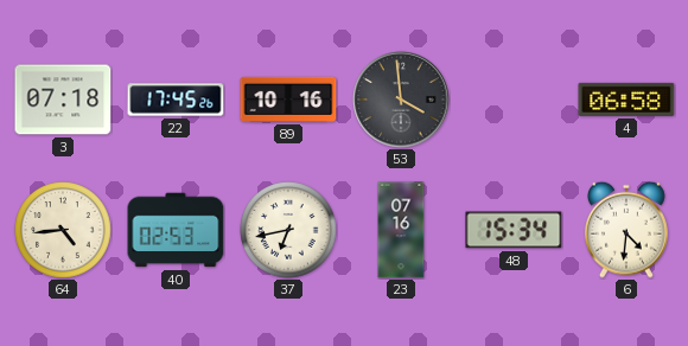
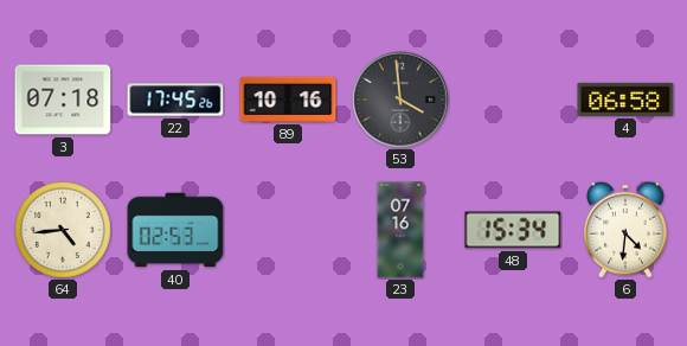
37: 6:43 -> none
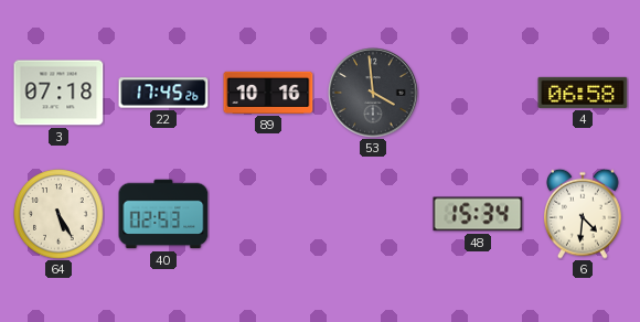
64: 4:44 -> 5:25
23: 07:16 -> none
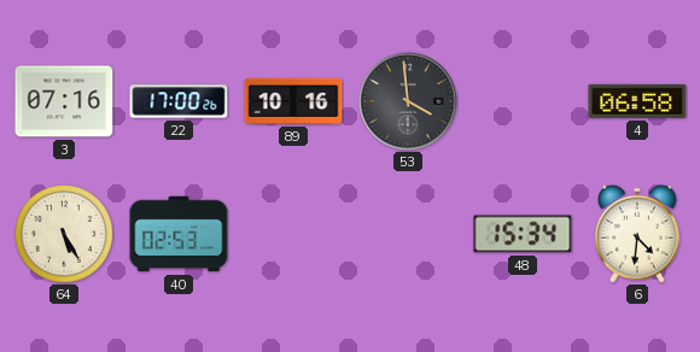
3: 07:18 -> 07:16
22: 17:45 -> 17:00
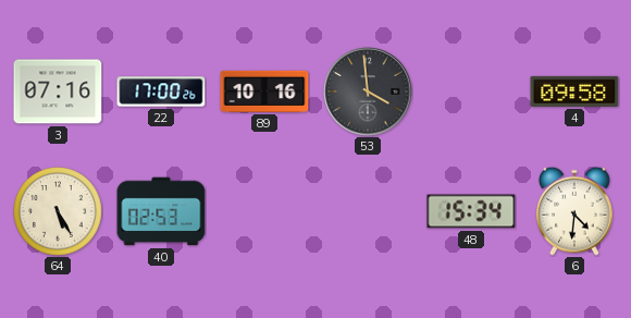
4: 06:58 -> 09:58
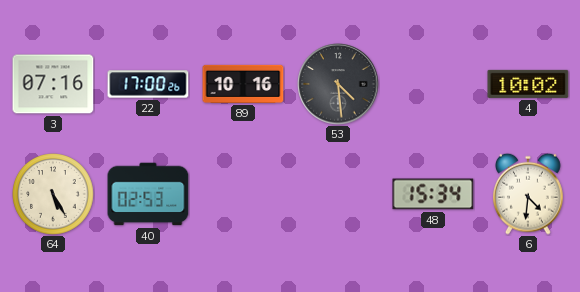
53: 3:59 -> 4:29
4: 09:58 -> 10:02
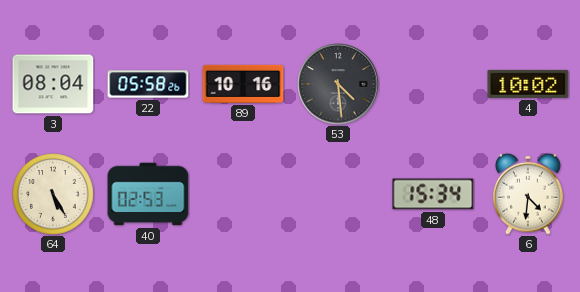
3: 07:16 -> 08:04
22: 17:00 -> 05:58
